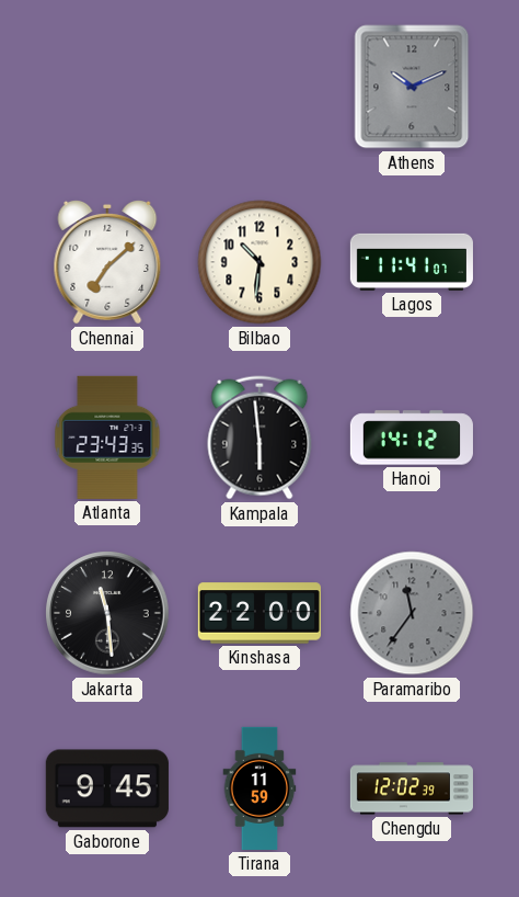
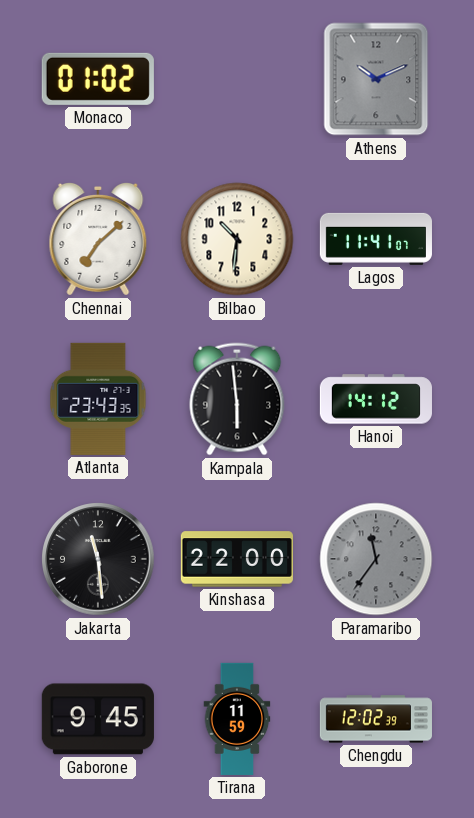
Monaco: none -> 01:02
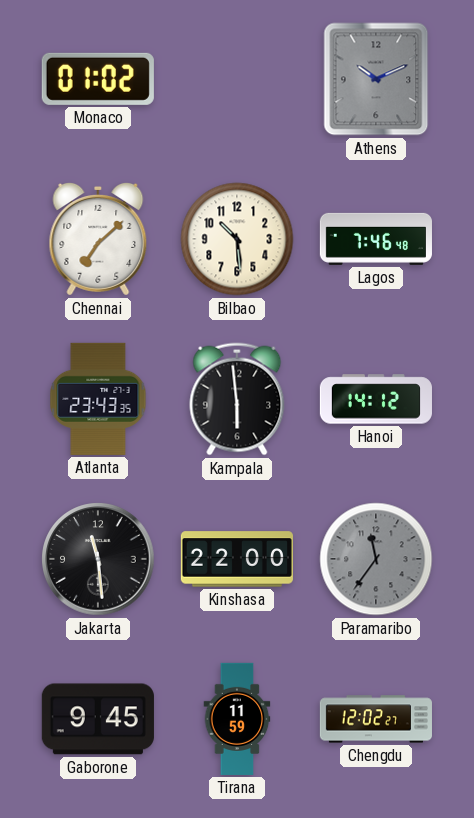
Bilbao: 10:31 -> 10:29
Lagos: 11:41 -> 7:46
Chengdu: 12:02:39 -> 12:02:27
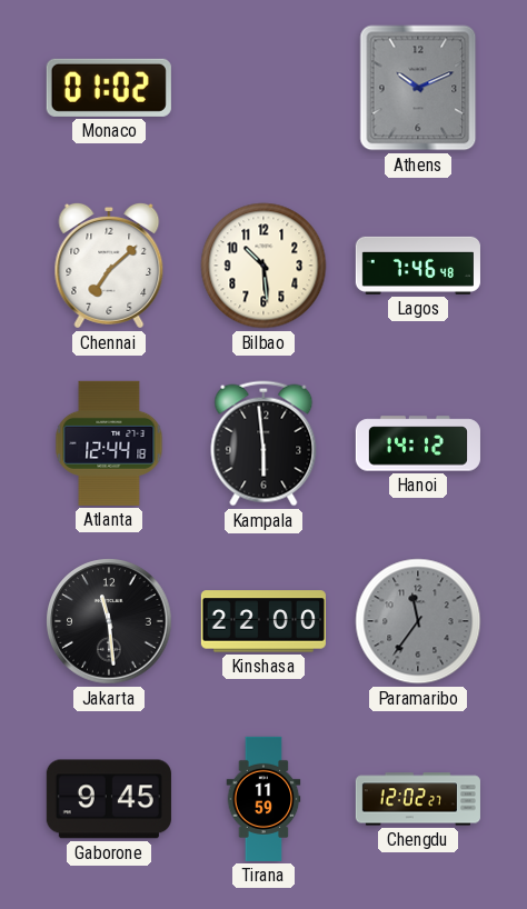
Atlanta: 23:43 -> 12:44
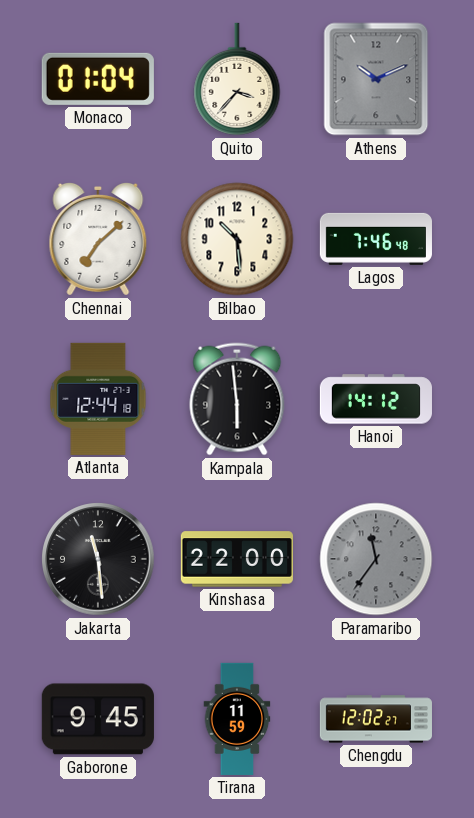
Monaco: 01:02 -> 01:04
Quito: none -> 3:37
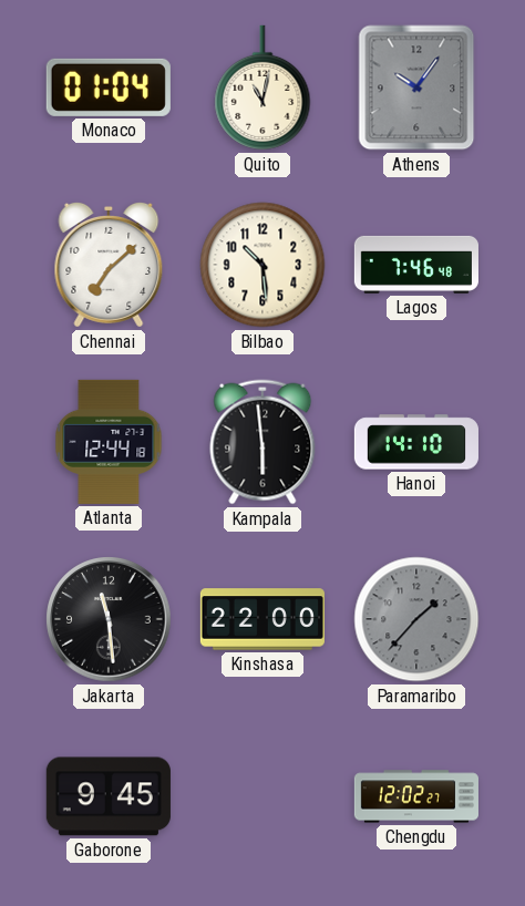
Quito: 3:37 -> 11:02
Athens: 10:11 -> 10:06
Hanoi: 14:12 -> 14:10
Paramaribo: 11:36 -> 1:37
Tirana: 11:59 -> none
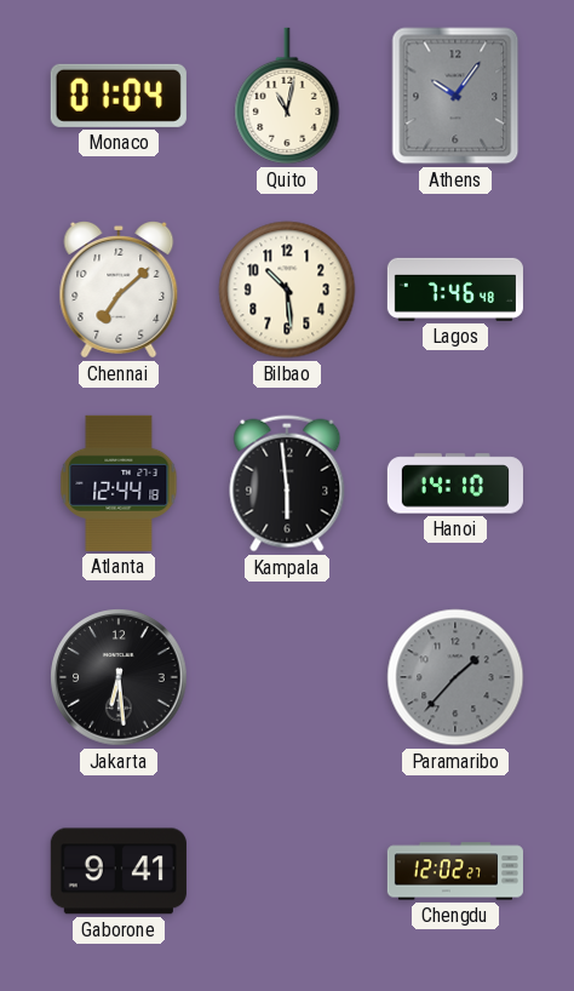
Jakarta: 11:29 -> 6:29
Kinshasa: 22:00 -> none
Gaborone: 9:45 -> 9:41
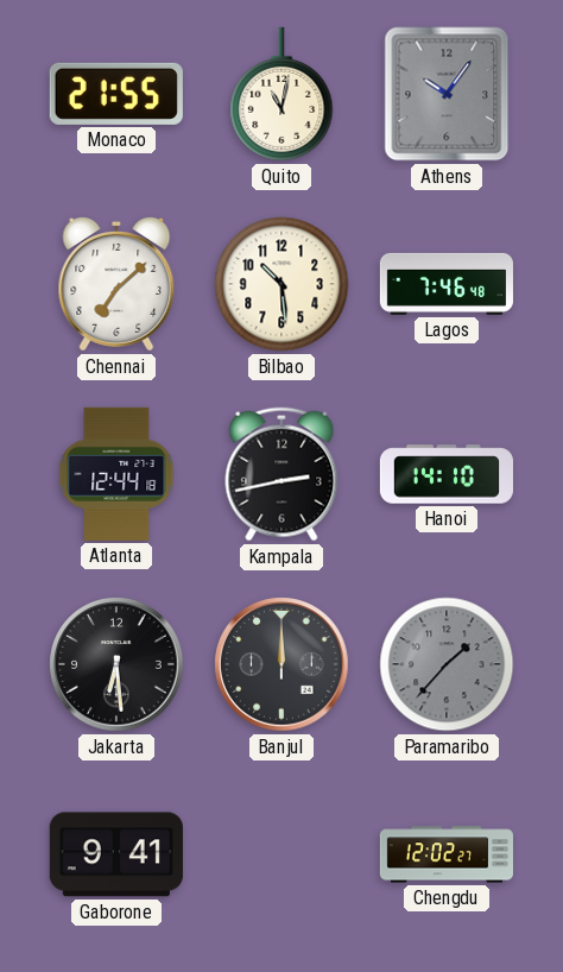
Monaco: 01:04 -> 21:55
Kampala: 5:59 -> 2:43
Banjul: none -> 12:00
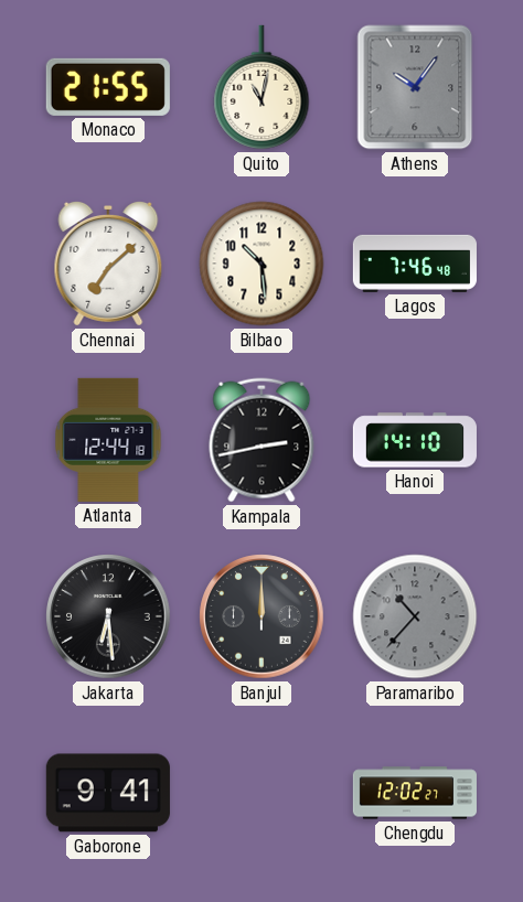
Paramaribo: 1:37 -> 10:37
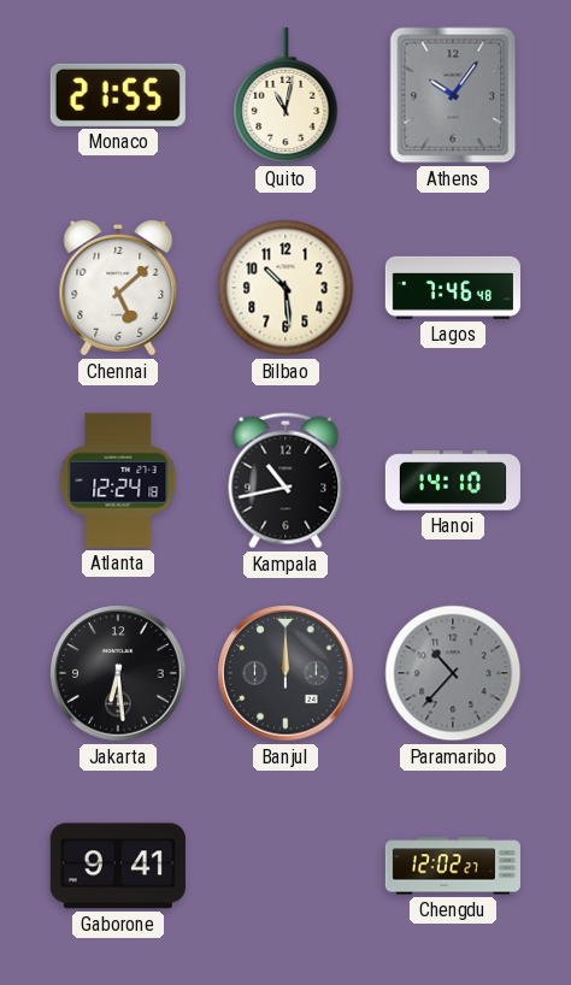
Chennai: 7:08 -> 5:08
Atlanta: 12:44 -> 12:24
Kampala: 2:43 -> 10:43
